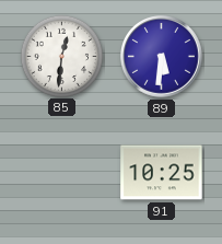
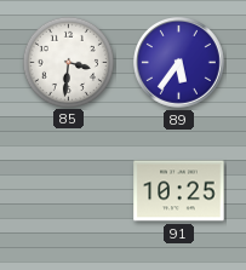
85: 12:31 -> 3:31
89: 5:31 -> 5:36
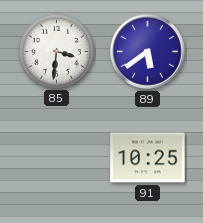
89: 5:36 -> 5:39
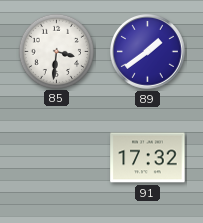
89: 5:39 -> 1:39
91: 10:25 -> 17:32
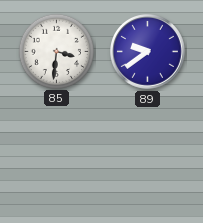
89: 1:39 -> 9:39
91: 17:32 -> none
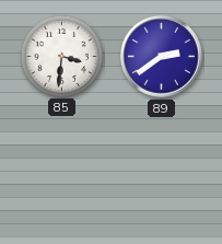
89: 9:39 -> 2:39
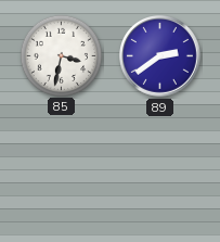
85: 3:31 -> 3:32
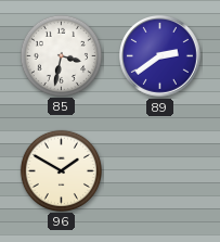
96: none -> 1:50
